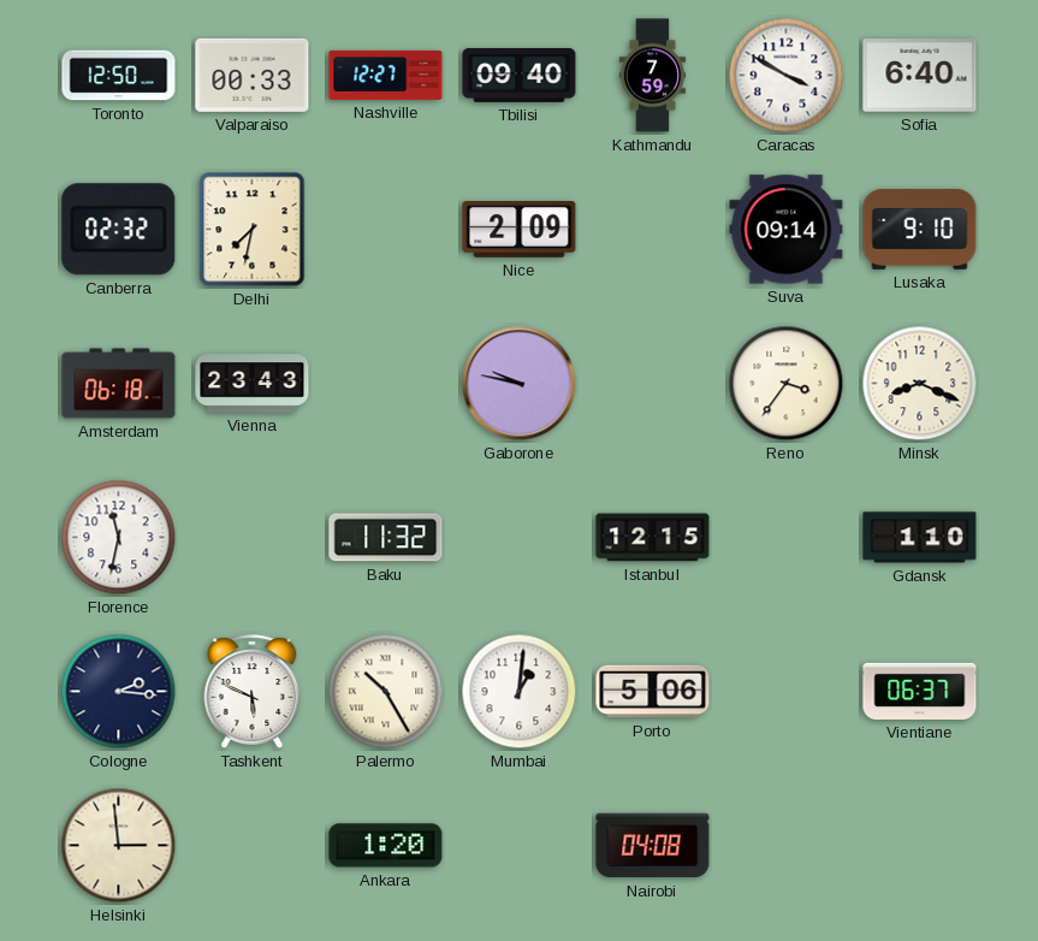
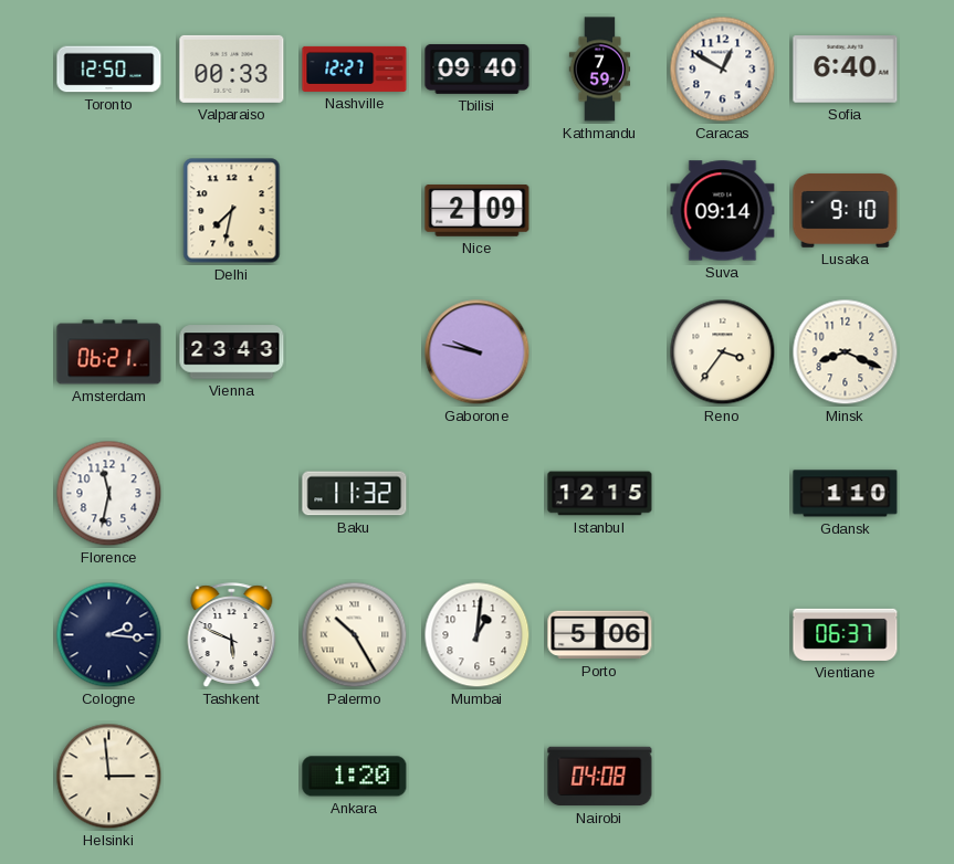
Caracas: 3:50 -> 12:50
Canberra: 02:32 -> none
Amsterdam: 06:18 -> 06:21
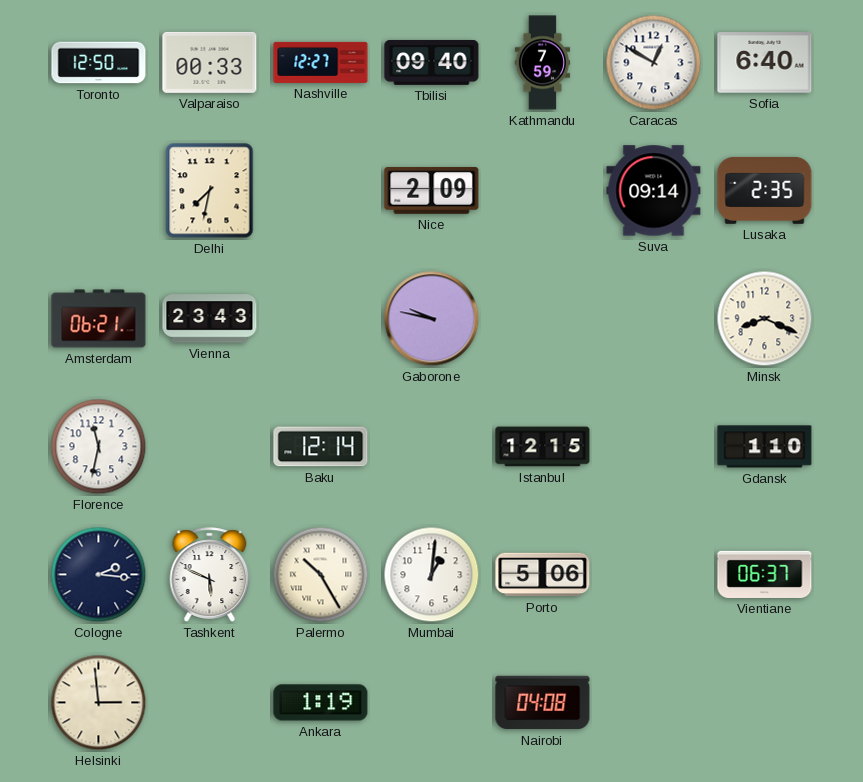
Lusaka: 9:10 -> 2:35
Reno: 3:36 -> none
Baku: 11:32 -> 12:14
Ankara: 1:20 -> 1:19
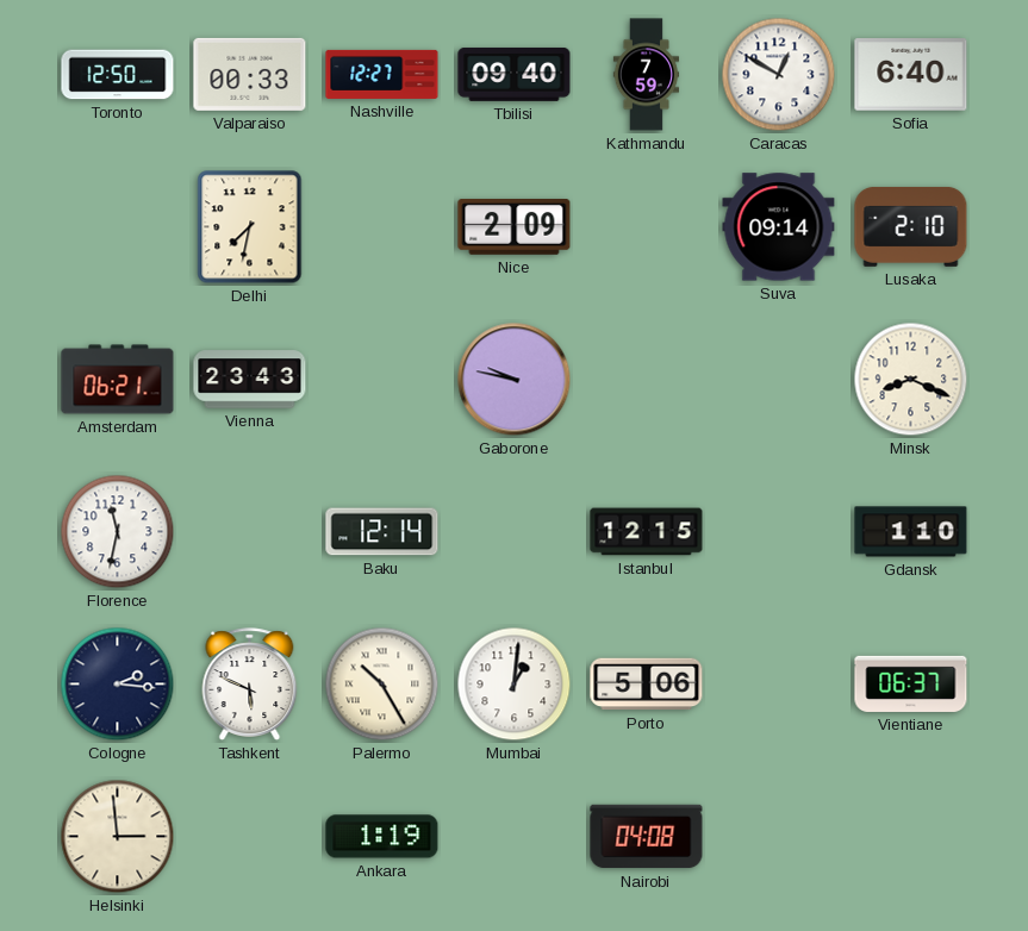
Lusaka: 2:35 -> 2:10
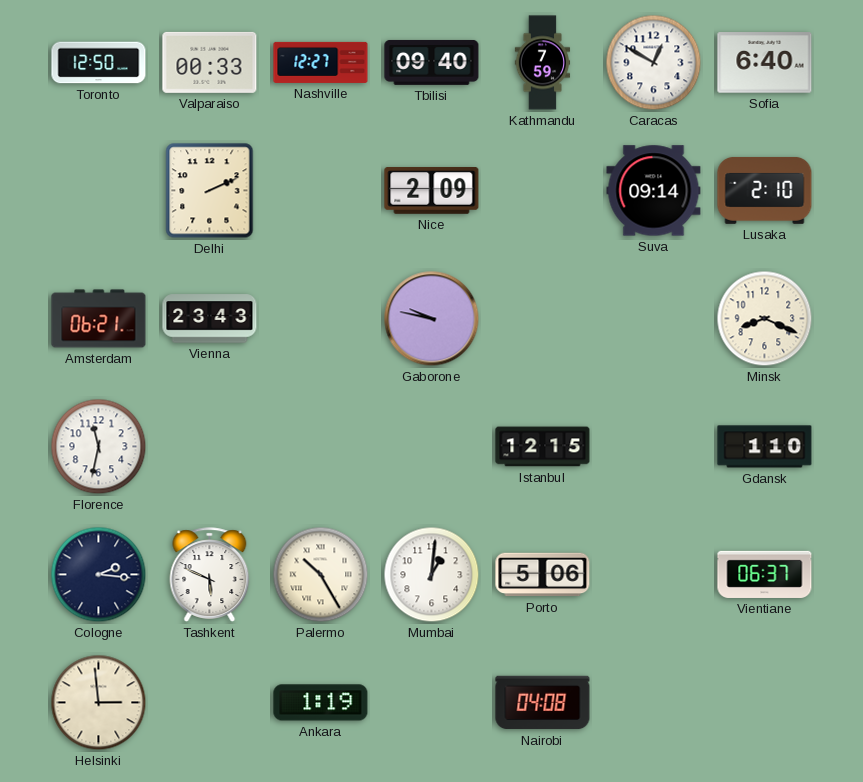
Delhi: 7:32 -> 2:11
Baku: 12:14 -> none
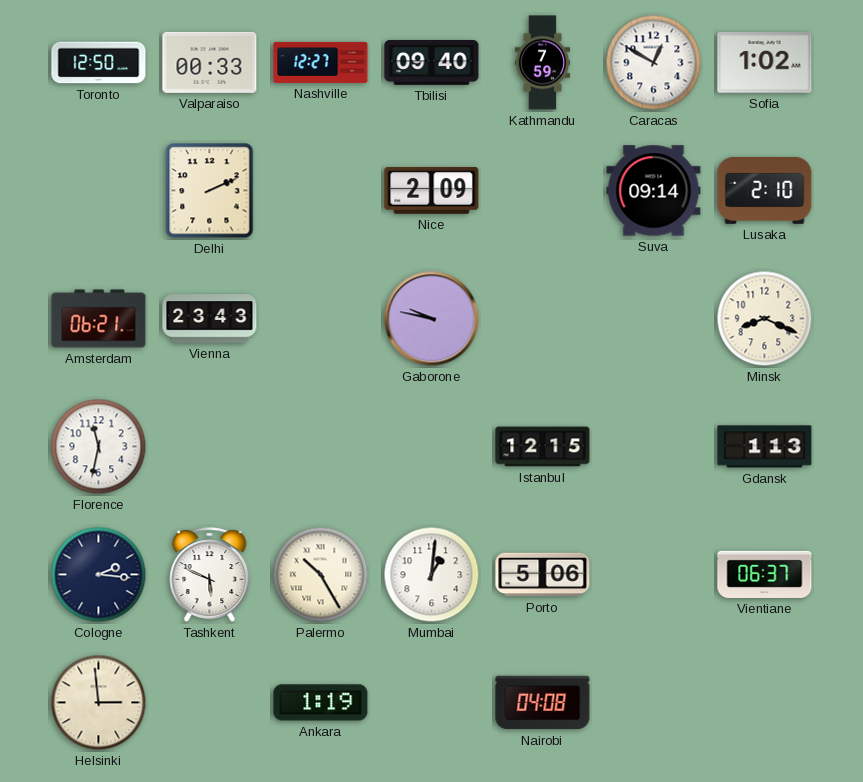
Sofia: 6:40 -> 1:02
Gdansk: 1:10 -> 1:13
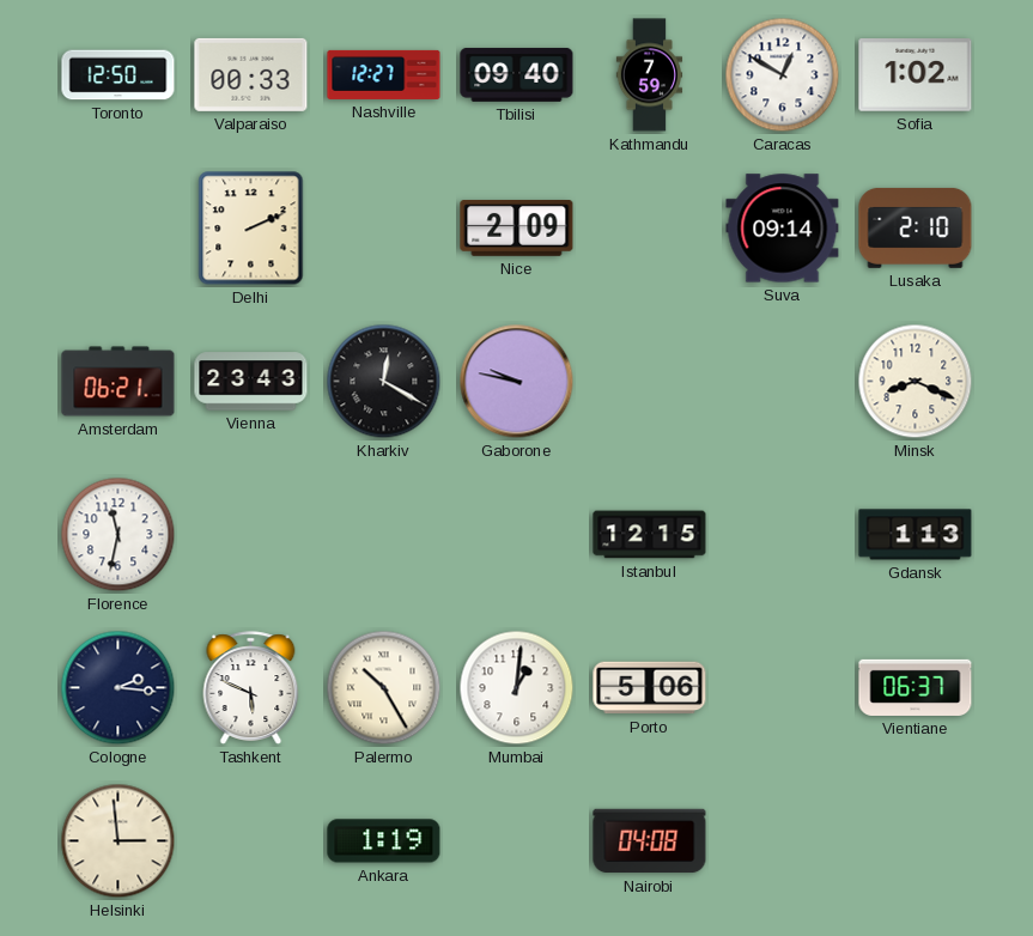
Kharkiv: none -> 12:20
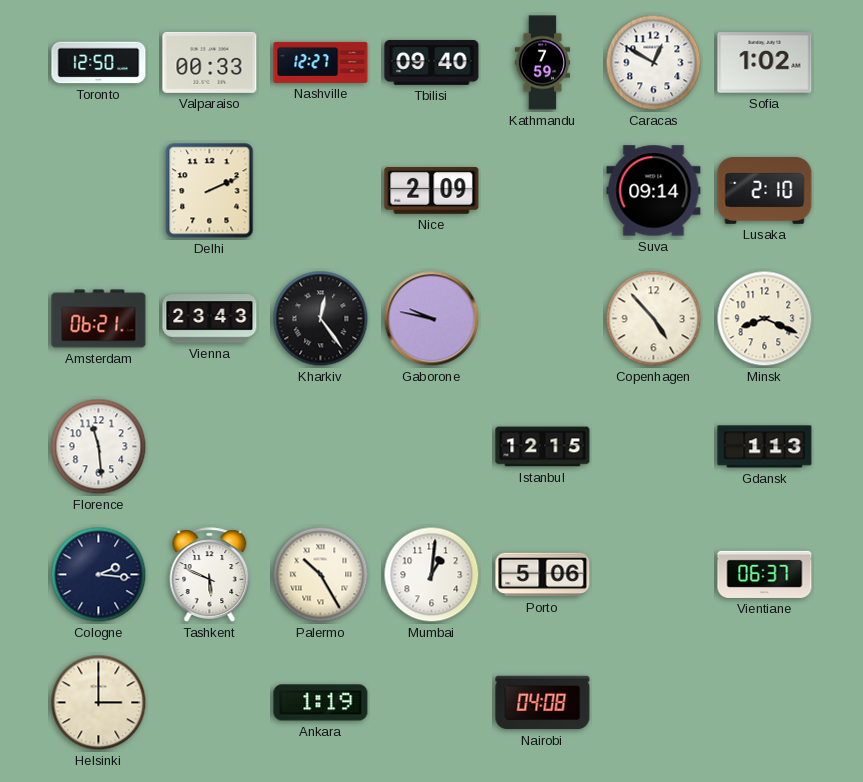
Kharkiv: 12:20 -> 12:24
Copenhagen: none -> 4:53
Florence: 11:32 -> 11:29
Helsinki: 2:59 -> 3:00
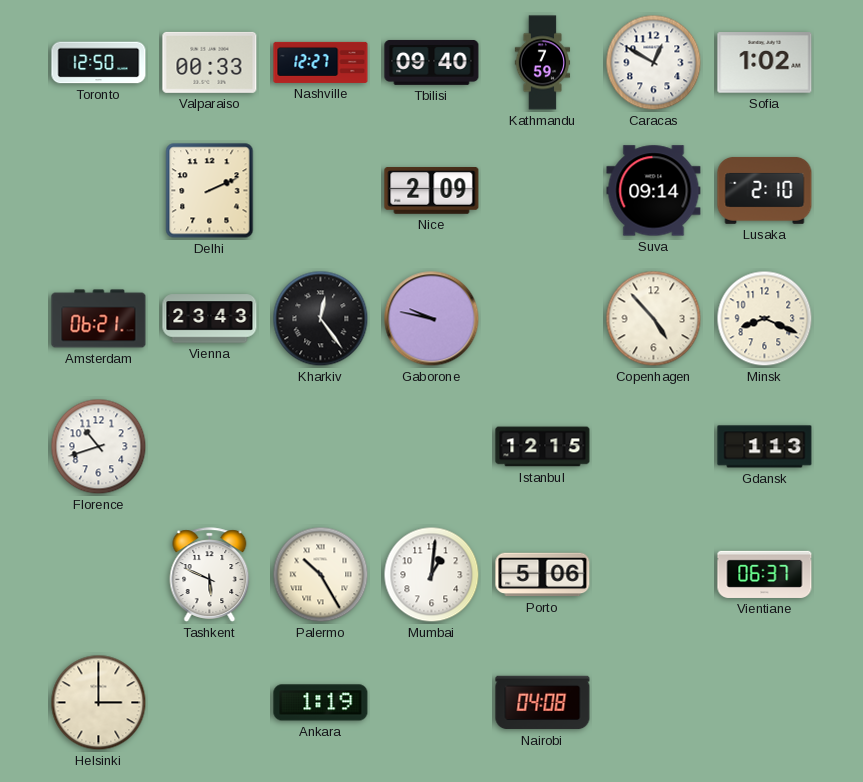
Florence: 11:29 -> 10:42
Cologne: 2:16 -> none
